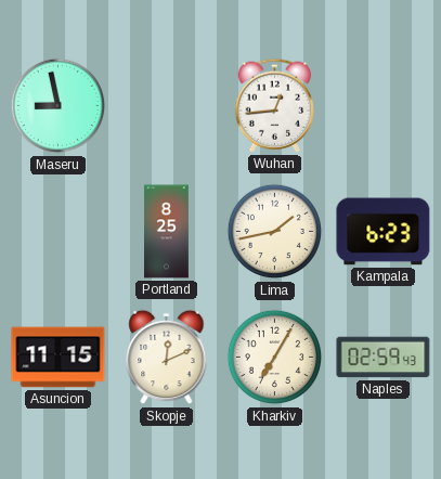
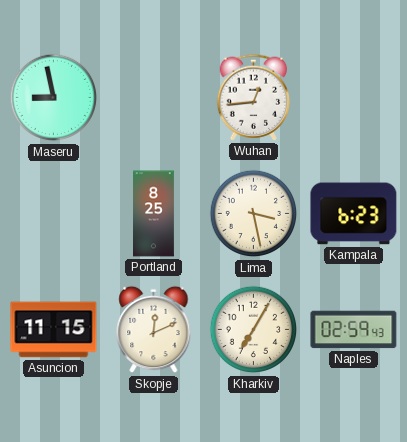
Lima: 1:43 -> 3:28
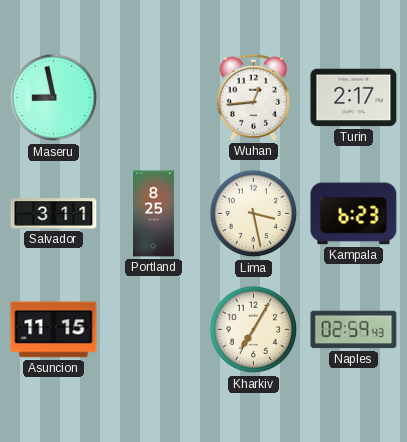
Turin: none -> 2:17
Salvador: none -> 3:11
Skopje: 12:11 -> none
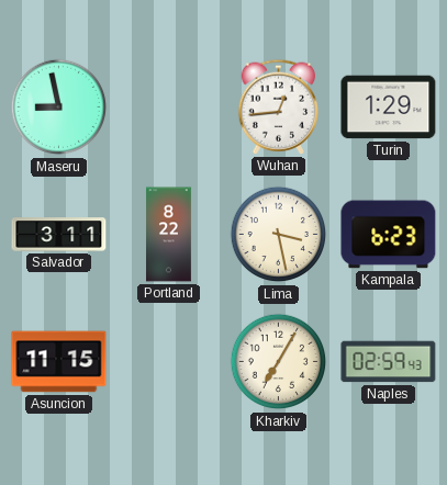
Turin: 2:17 -> 1:29
Portland: 8:25 -> 8:22
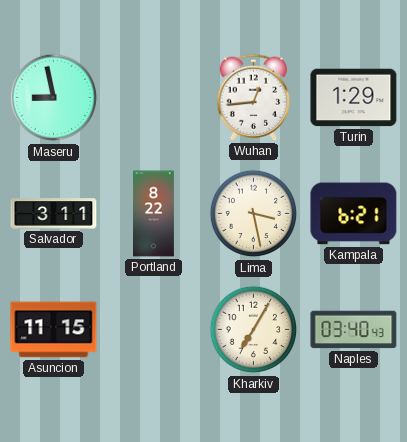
Kampala: 6:23 -> 6:21
Naples: 02:59 -> 03:40
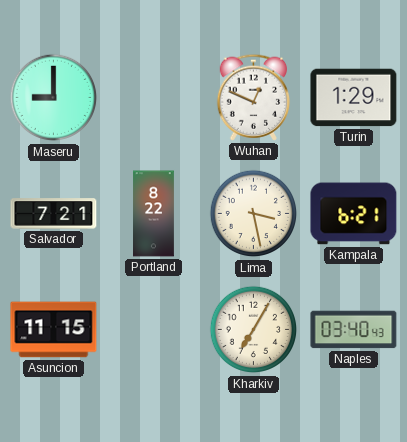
Maseru: 8:58 -> 9:00
Wuhan: 12:44 -> 12:49
Salvador: 3:11 -> 7:21
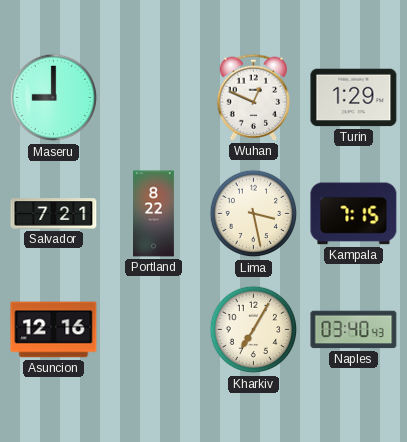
Kampala: 6:21 -> 7:15
Asuncion: 11:15 -> 12:16
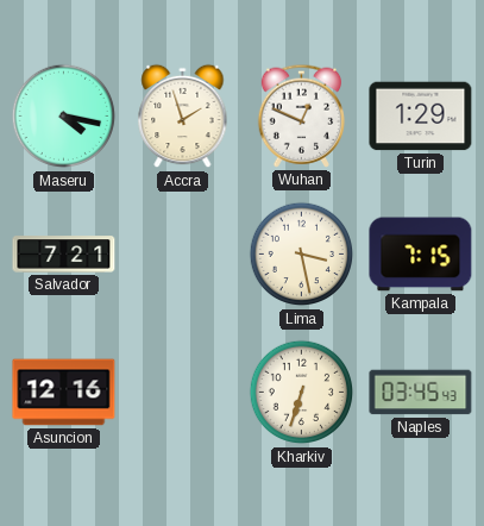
Maseru: 9:00 -> 4:17
Accra: none -> 1:57
Portland: 8:22 -> none
Kharkiv: 7:05 -> 6:33
Naples: 03:40 -> 03:45
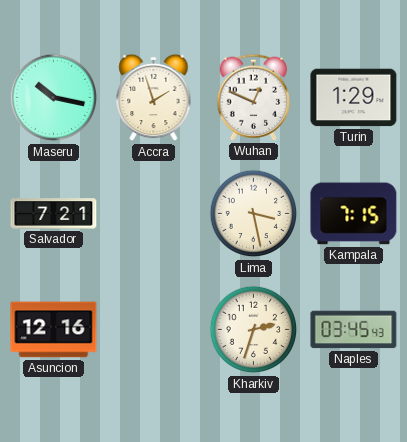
Maseru: 4:17 -> 10:17
Kharkiv: 6:33 -> 2:33
